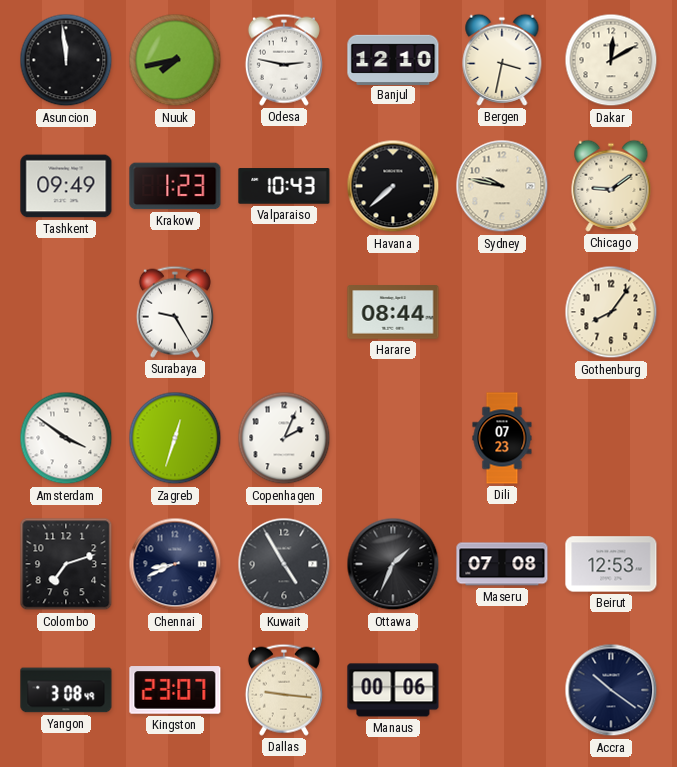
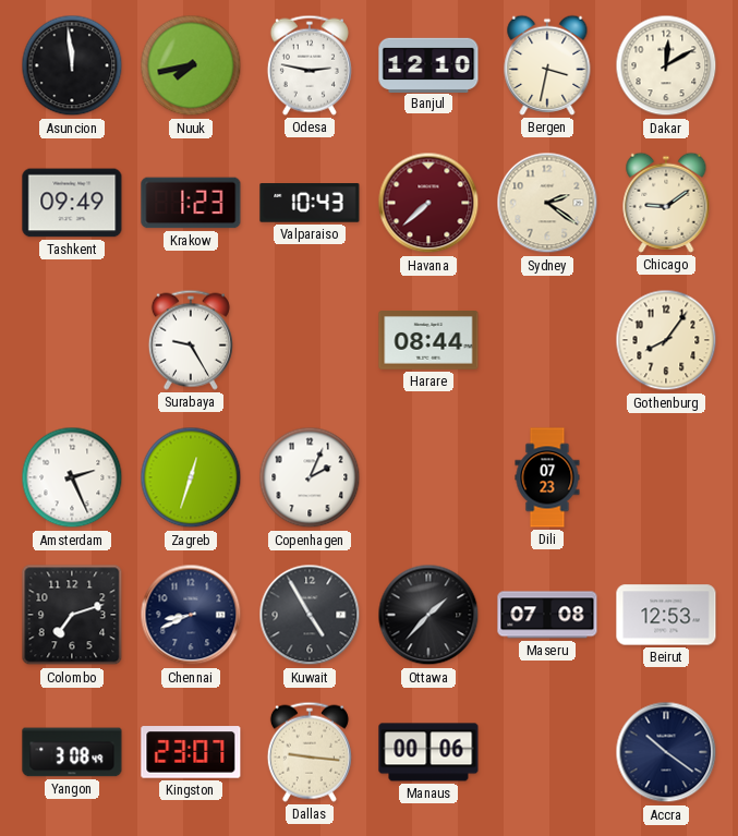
Havana dial: black -> burgundy
Sydney: 9:47 -> 2:21
Amsterdam: 3:51 -> 2:26
Ottawa: 1:34 -> 1:37
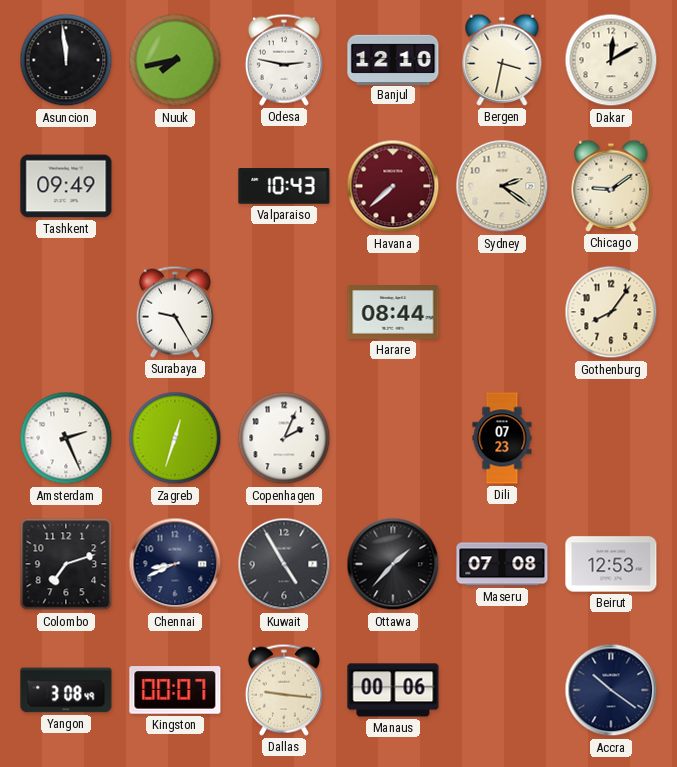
Krakow: 1:23 -> none
Kingston: 23:07 -> 00:07
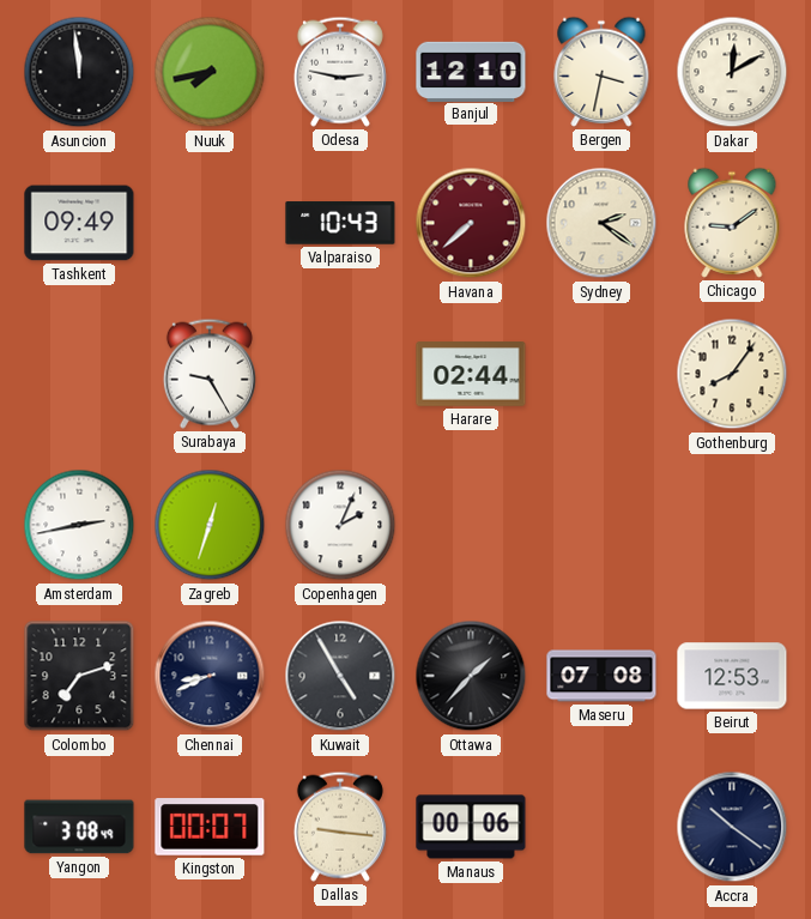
Harare: 08:44 -> 02:44
Amsterdam: 2:26 -> 2:43
Dili: 07:23 -> none
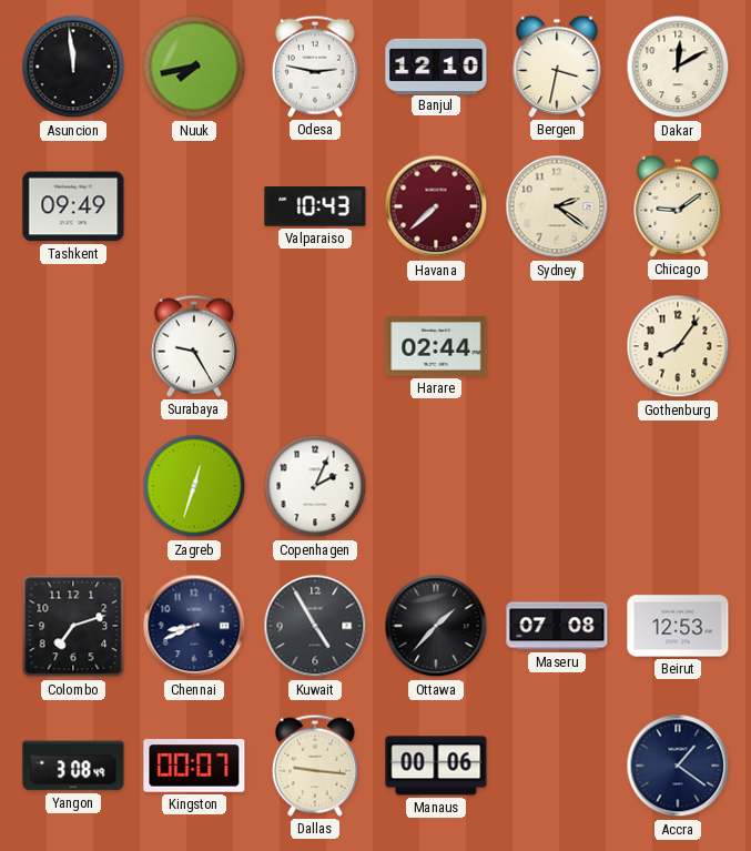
Amsterdam: 2:43 -> none
Accra: 10:21 -> 1:21
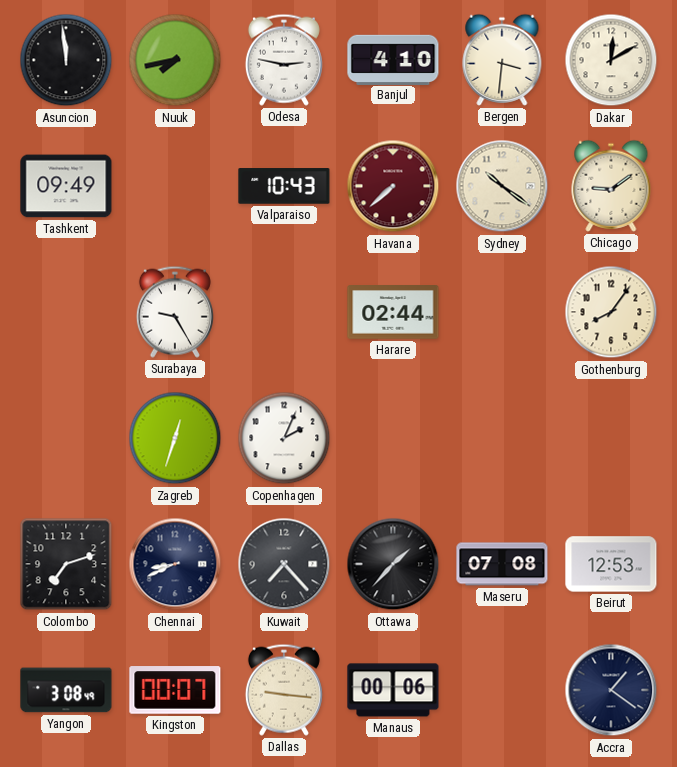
Banjul: 12:10 -> 4:10
Bergen: 3:32 -> 3:31
Sydney: 2:21 -> 10:21
Kuwait: 4:55 -> 7:23
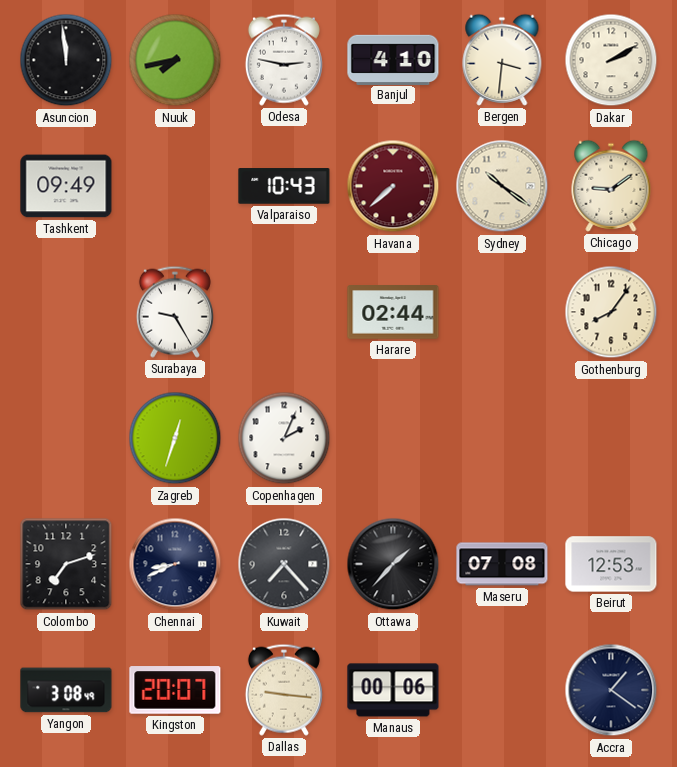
Dakar: 12:10 -> 2:10
Kingston: 00:07 -> 20:07
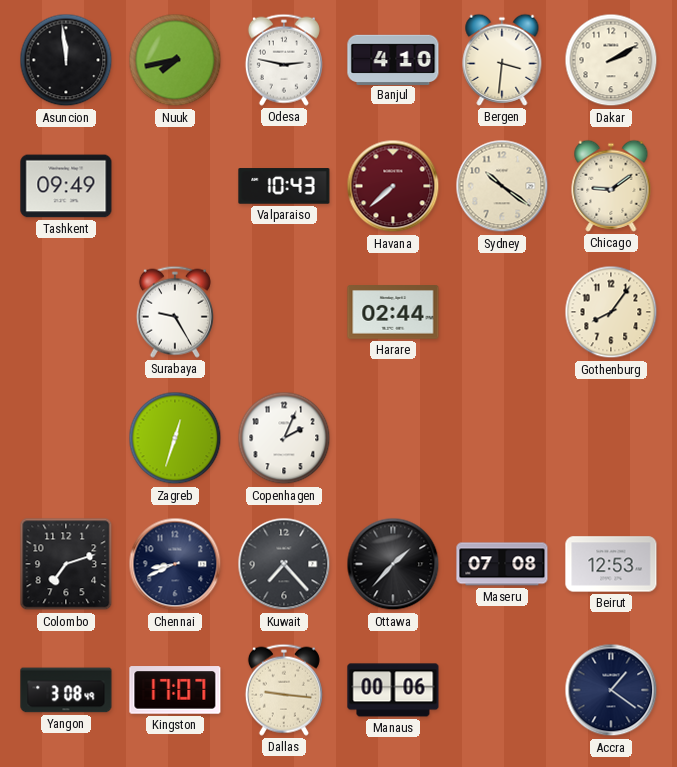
Kingston: 20:07 -> 17:07
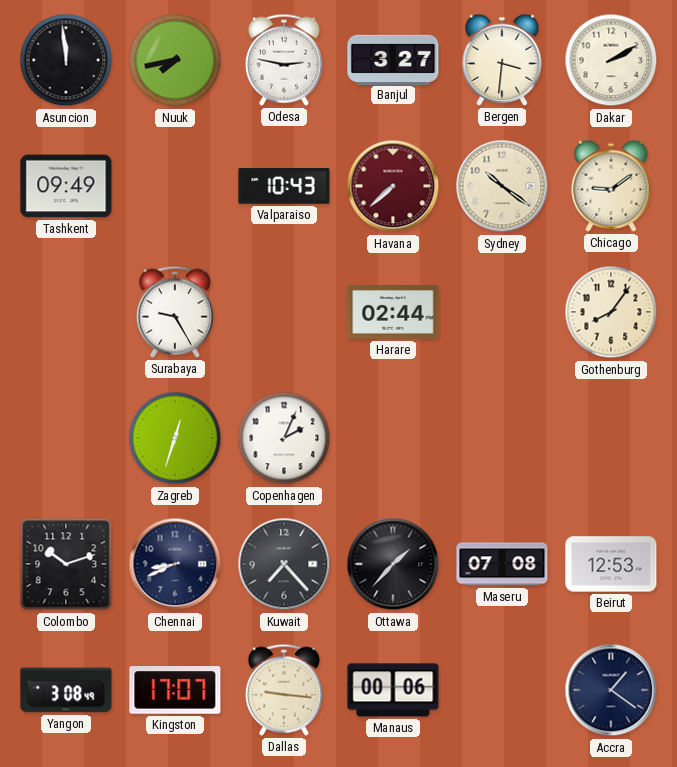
Banjul: 4:10 -> 3:27
Colombo: 7:12 -> 10:12
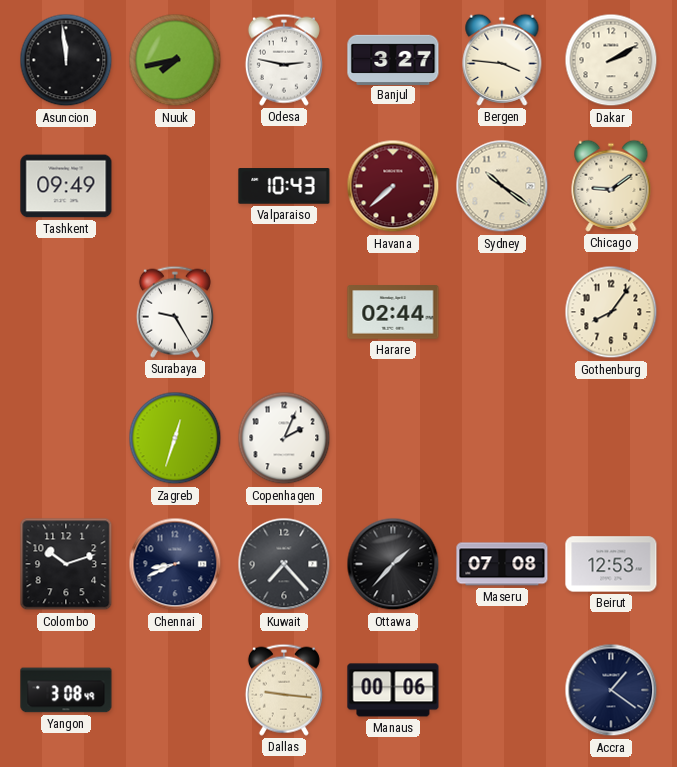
Bergen: 3:31 -> 3:46
Kingston: 17:07 -> none
